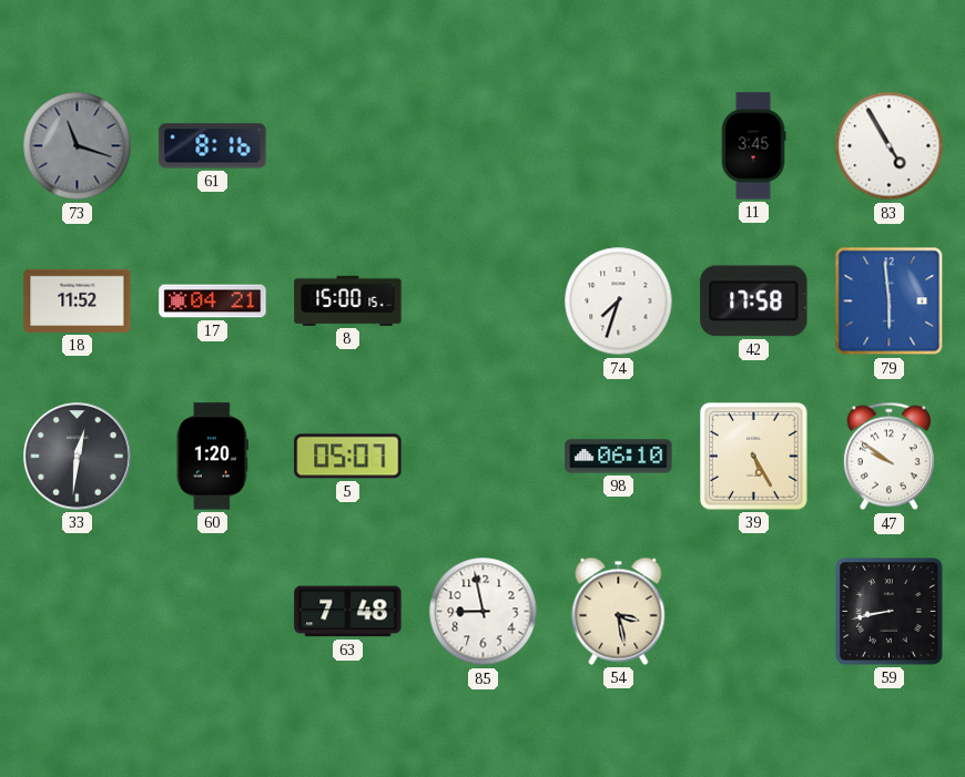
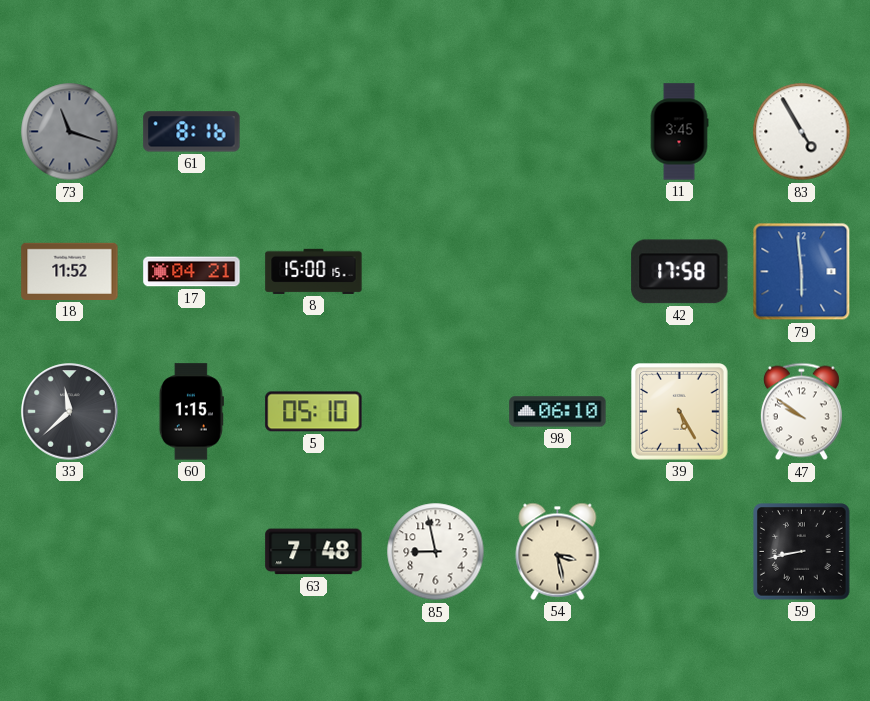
74: 7:33 -> none
33: 12:31 -> 11:38
60: 1:20 -> 1:15
5: 05:07 -> 05:10
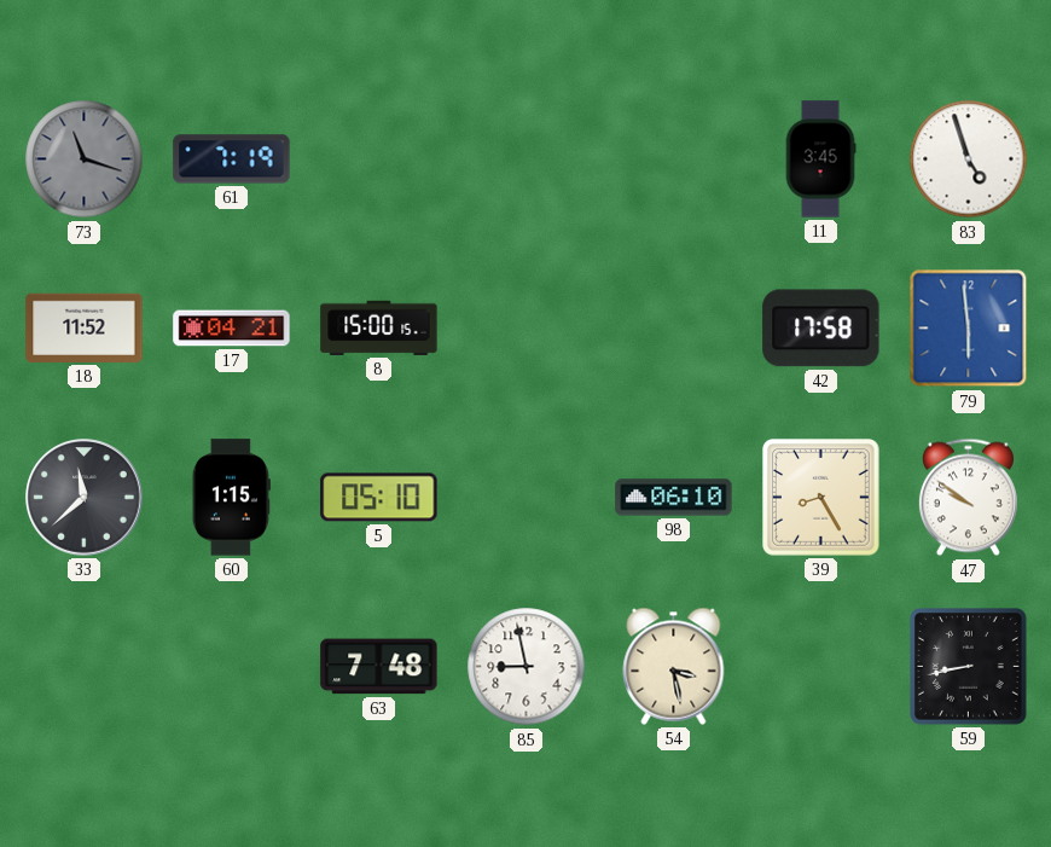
61: 8:16 -> 7:19
83: 4:55 -> 4:57
39: 5:25 -> 8:25
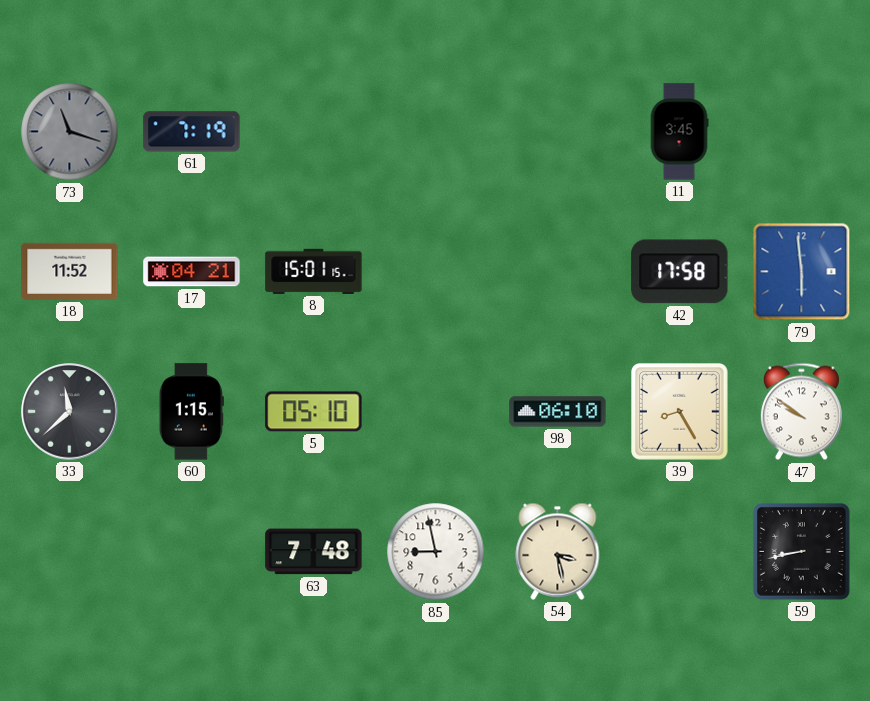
83: 4:57 -> none
8: 15:00 -> 15:01
